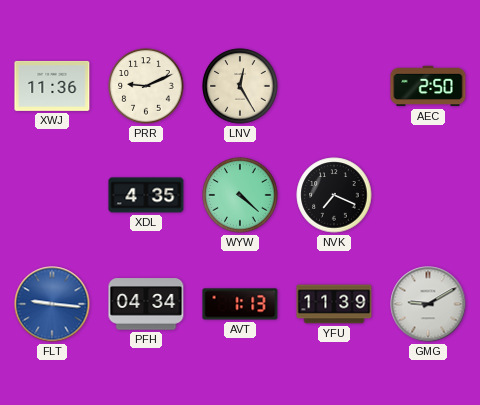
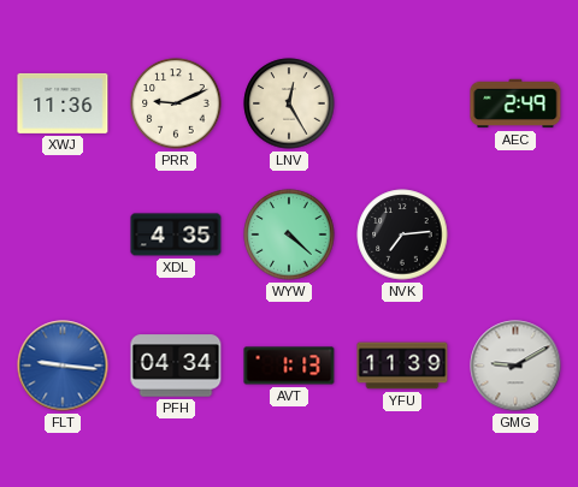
AEC: 2:50 -> 2:49
NVK: 7:19 -> 7:14
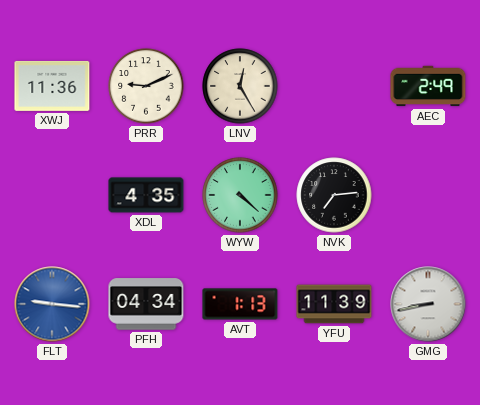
GMG: 9:10 -> 8:43
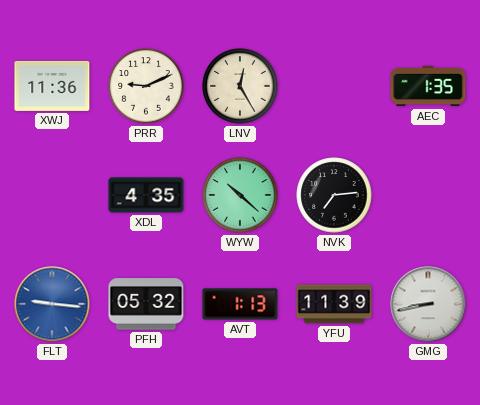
AEC: 2:49 -> 1:35
WYW: 4:22 -> 10:22
PFH: 04:34 -> 05:32
